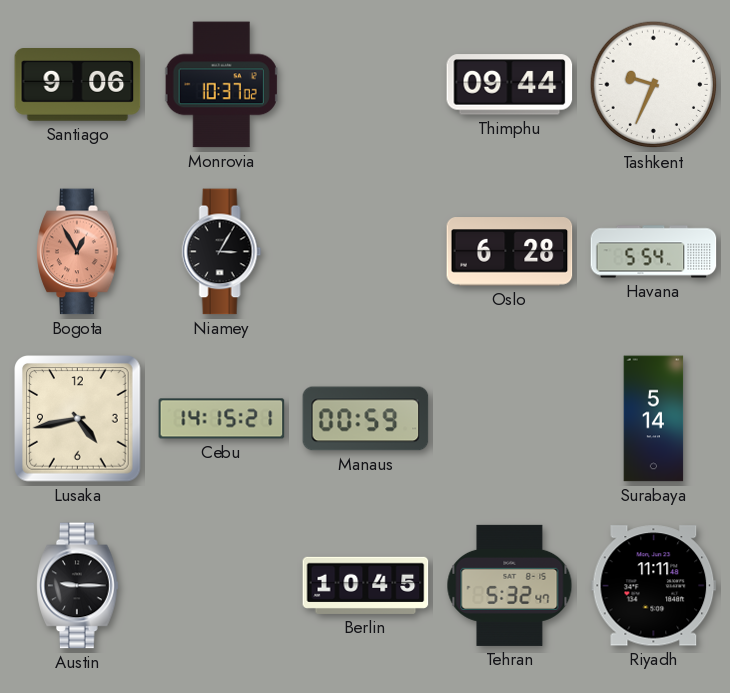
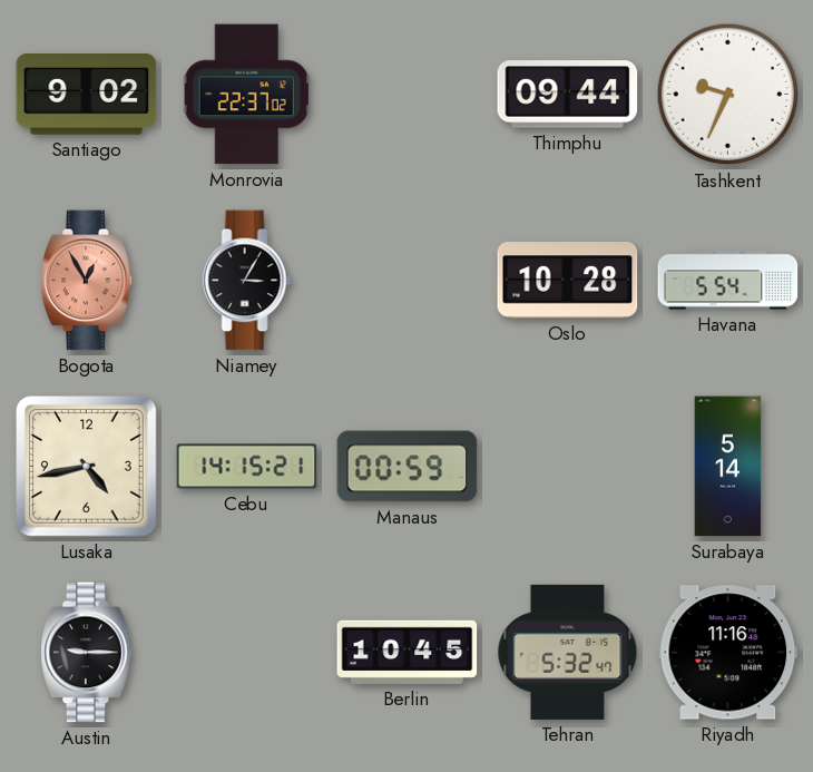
Santiago: 9:06 -> 9:02
Monrovia: 10:37 -> 22:37
Oslo: 6:28 -> 10:28
Riyadh: 11:11 -> 11:16
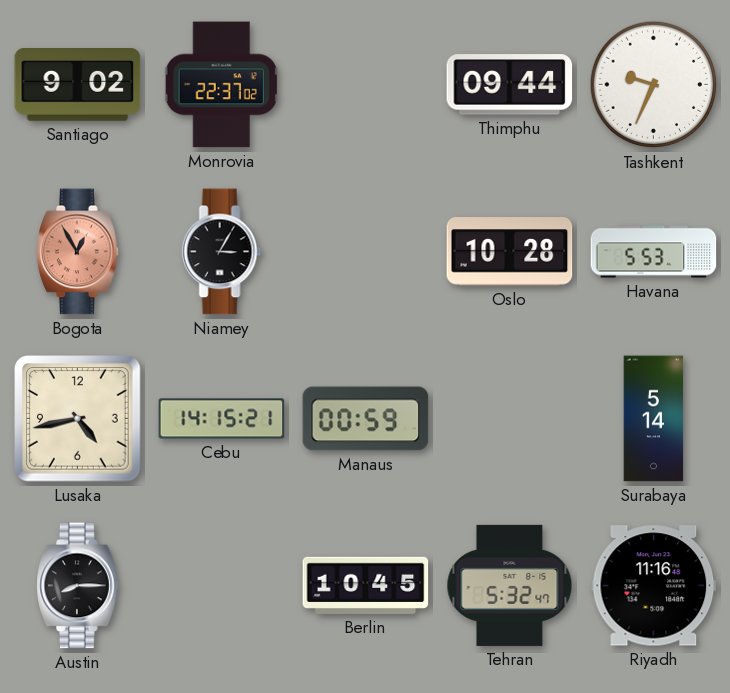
Havana: 5:54 -> 5:53
Austin: 9:15 -> 8:15
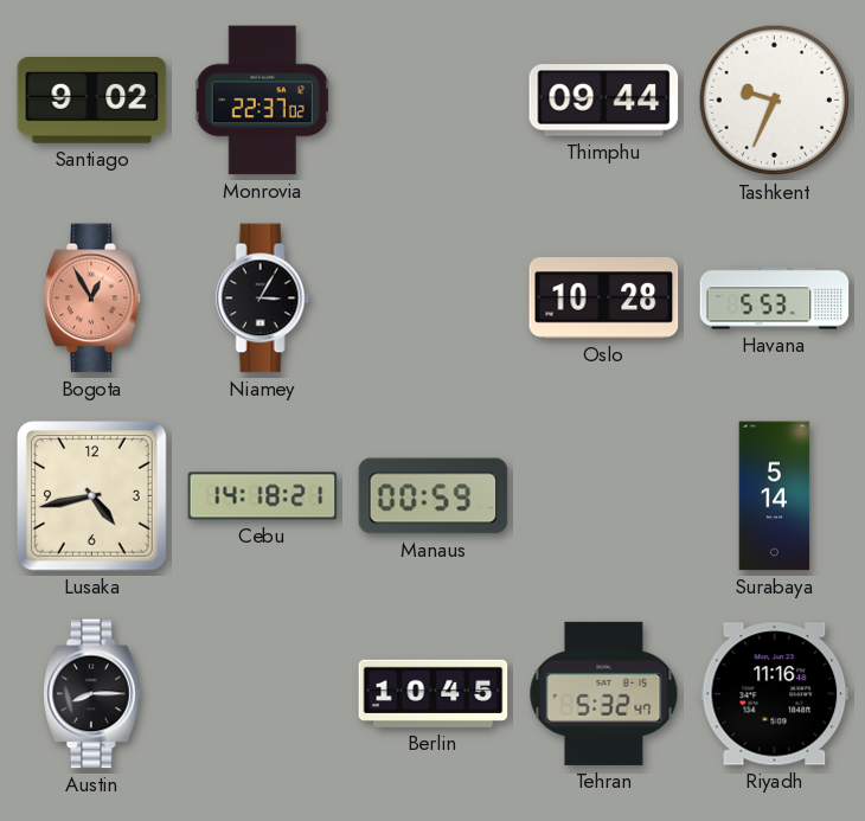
Cebu: 14:15 -> 14:18
